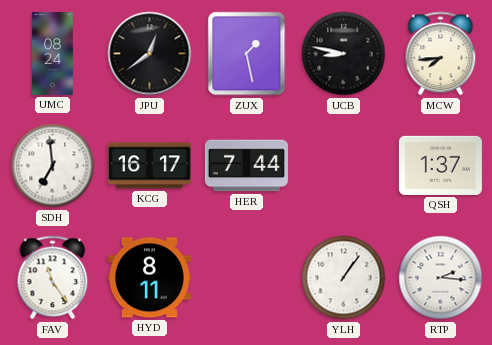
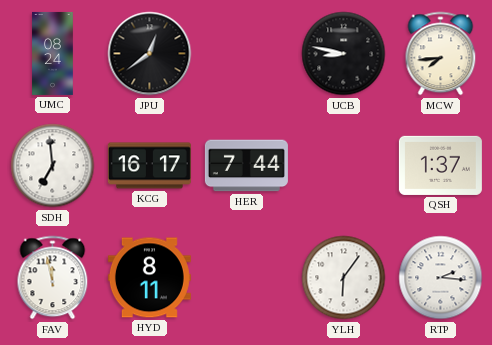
ZUX: 1:28 -> none
FAV: 11:24 -> 11:58
YLH: 1:06 -> 6:06
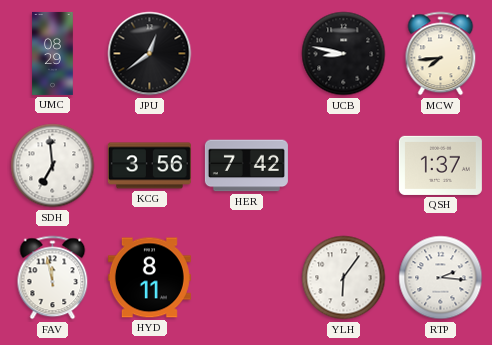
UMC: 08:24 -> 08:29
KCG: 16:17 -> 3:56
HER: 7:44 -> 7:42
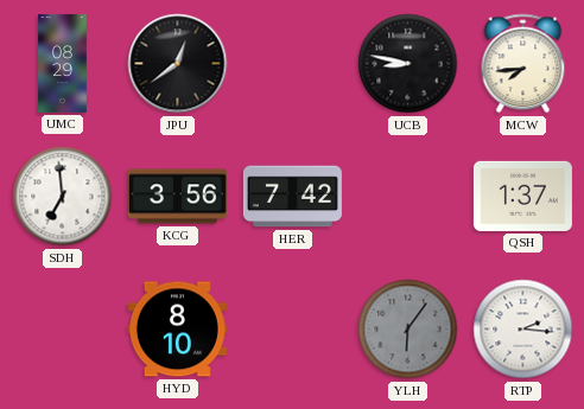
FAV: 11:58 -> none
HYD: 8:11 -> 8:10
YLH dial: white -> grey
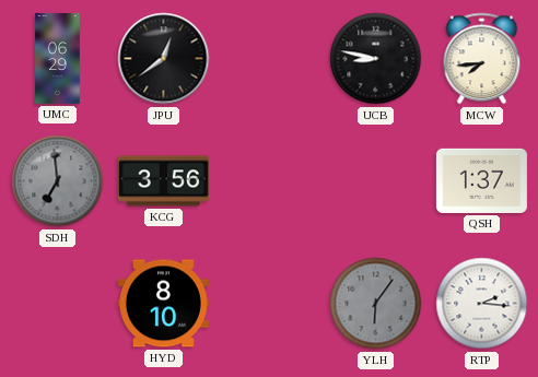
UMC: 08:29 -> 06:29
SDH dial: white -> grey
HER: 7:42 -> none
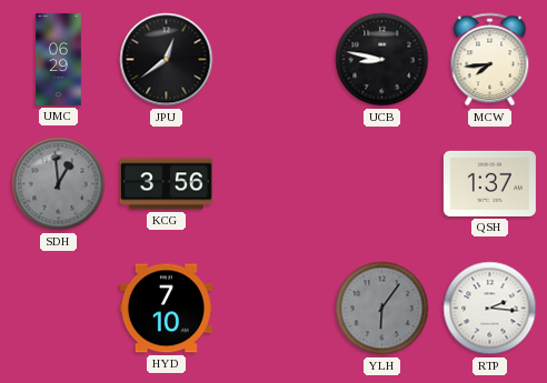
SDH: 6:59 -> 12:59
HYD: 8:10 -> 7:10
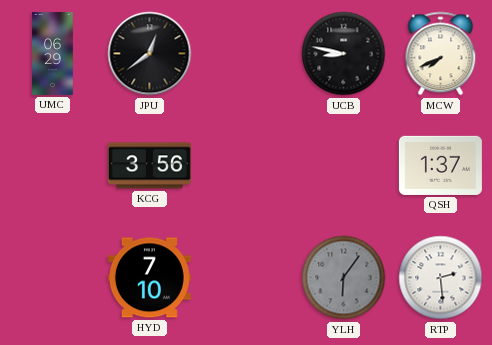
MCW: 7:44 -> 7:41
SDH: 12:59 -> none
RTP: 2:16 -> 2:29
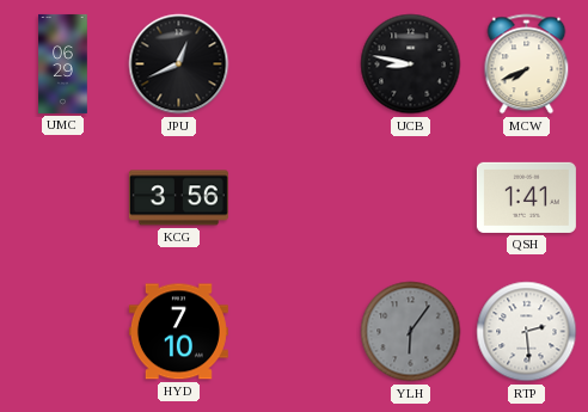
JPU: 12:39 -> 12:41
QSH: 1:37 -> 1:41
